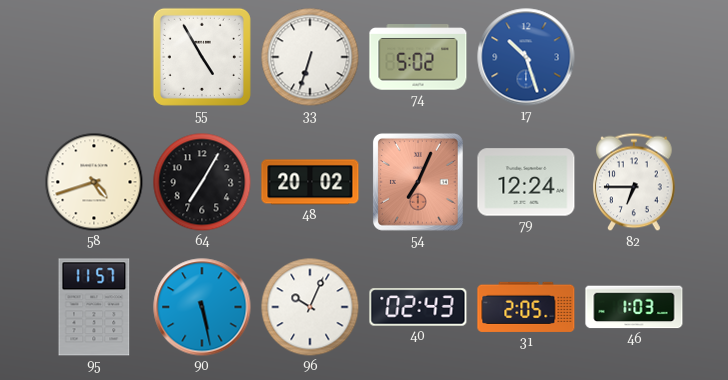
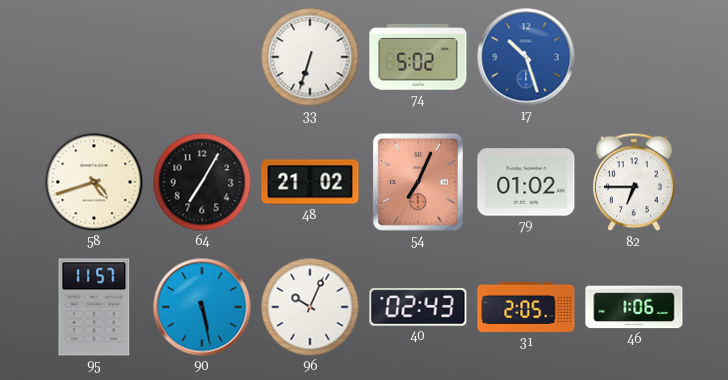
55: 4:55 -> none
48: 20:02 -> 21:02
79: 12:24 -> 01:02
46: 1:03 -> 1:06
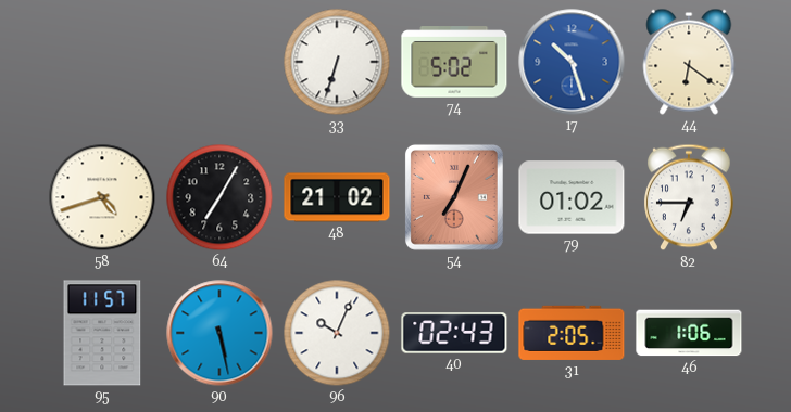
44: none -> 6:21
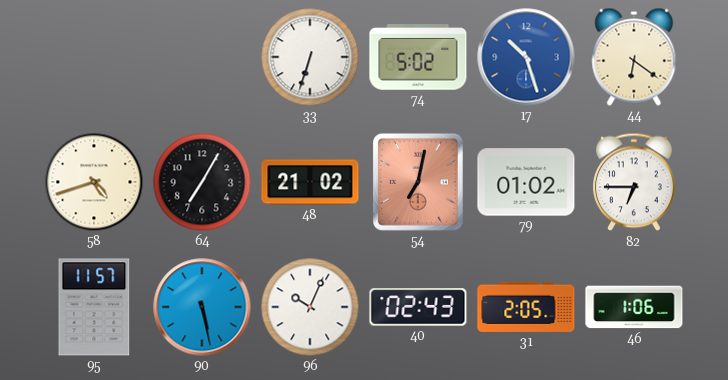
54: 7:04 -> 7:02
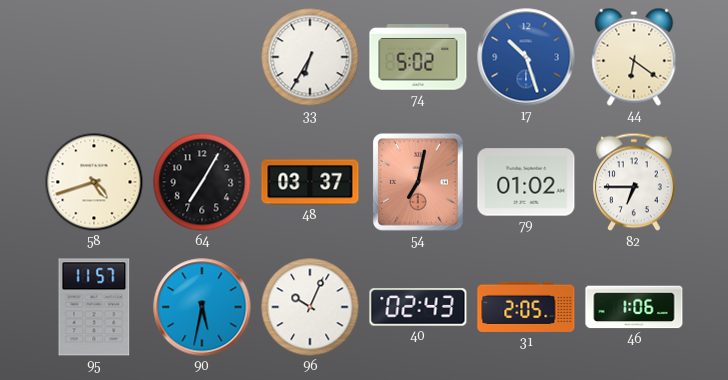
33: 6:33 -> 6:35
48: 21:02 -> 03:37
90: 5:28 -> 5:32
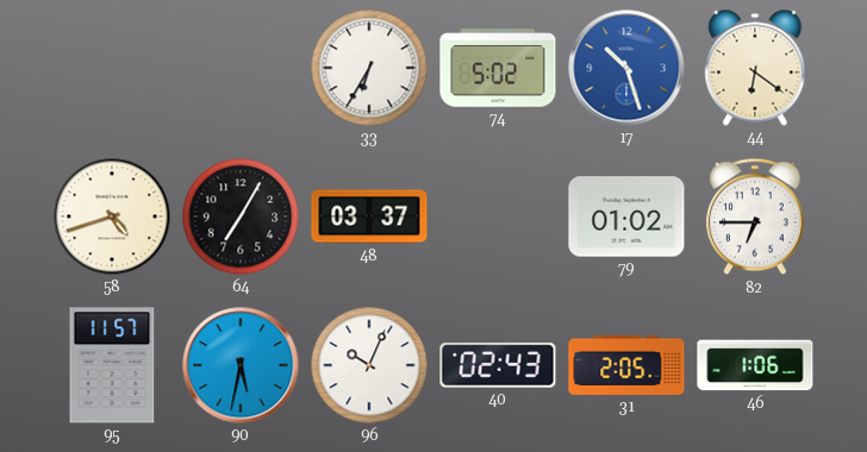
54: 7:02 -> none
